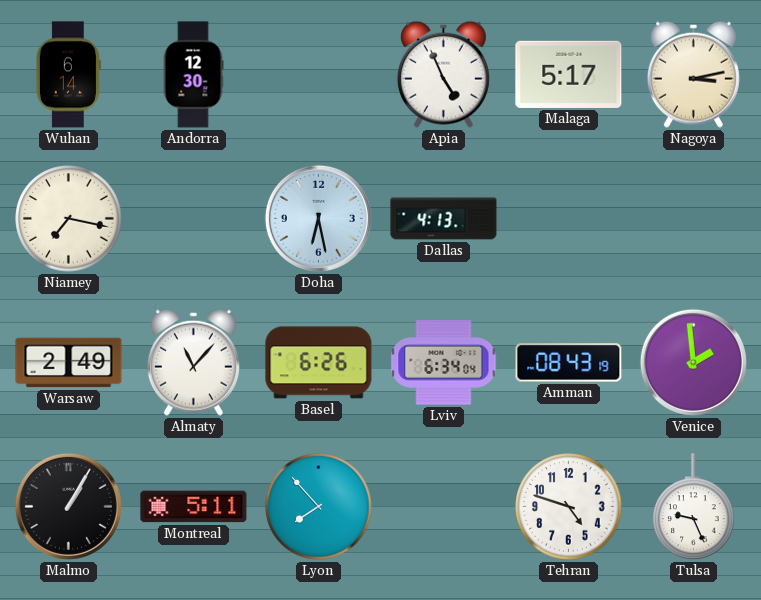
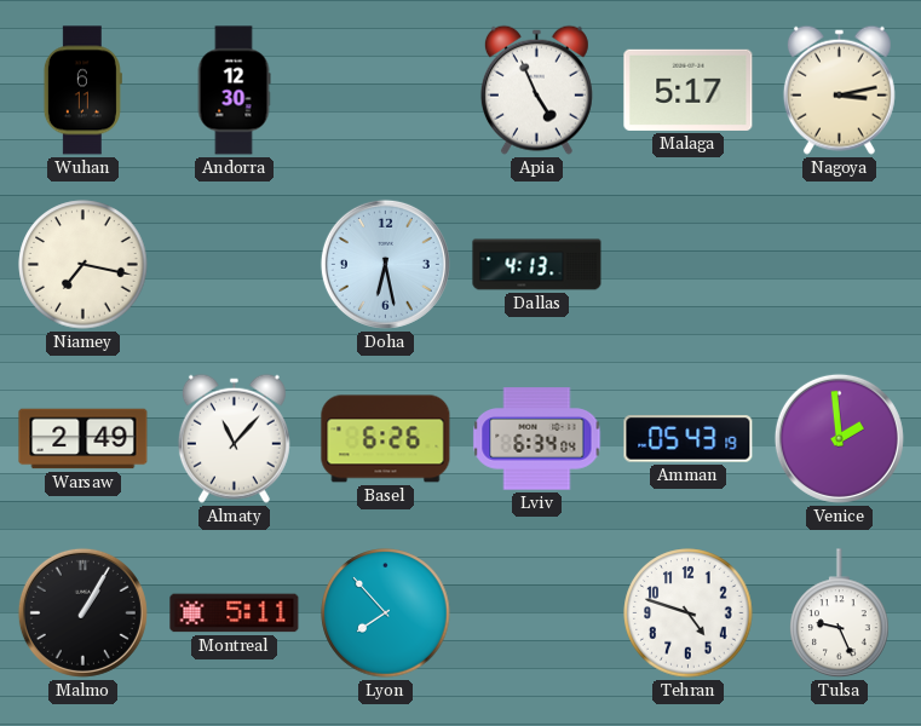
Wuhan: 6:14 -> 6:11
Amman: 08:43 -> 05:43
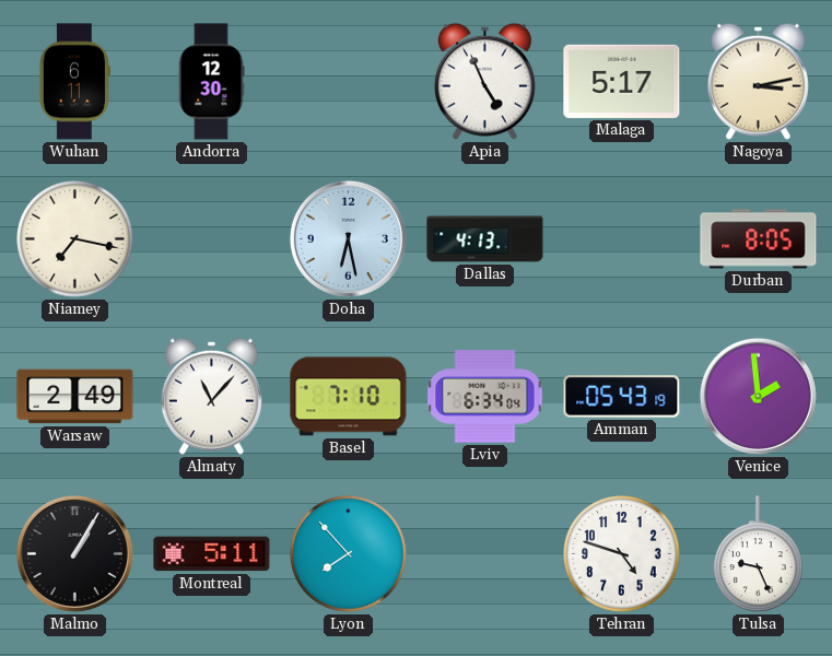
Durban: none -> 8:05
Basel: 6:26 -> 7:10
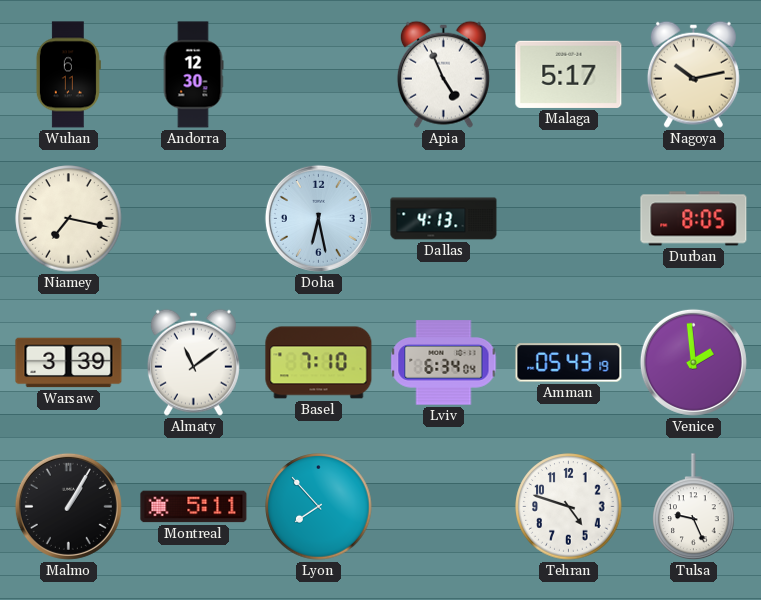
Nagoya: 3:13 -> 10:13
Warsaw: 2:49 -> 3:39
Almaty: 11:07 -> 11:09
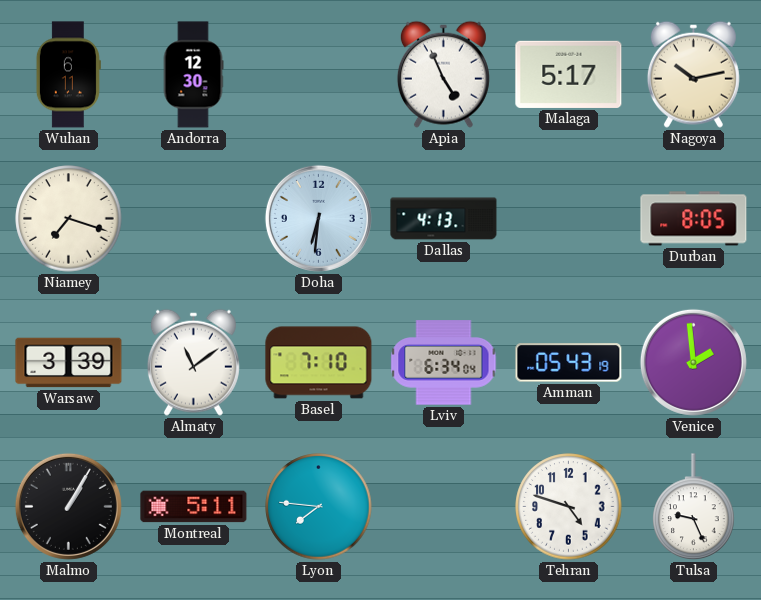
Niamey: 7:17 -> 7:18
Doha: 6:28 -> 6:31
Lyon: 7:53 -> 7:46
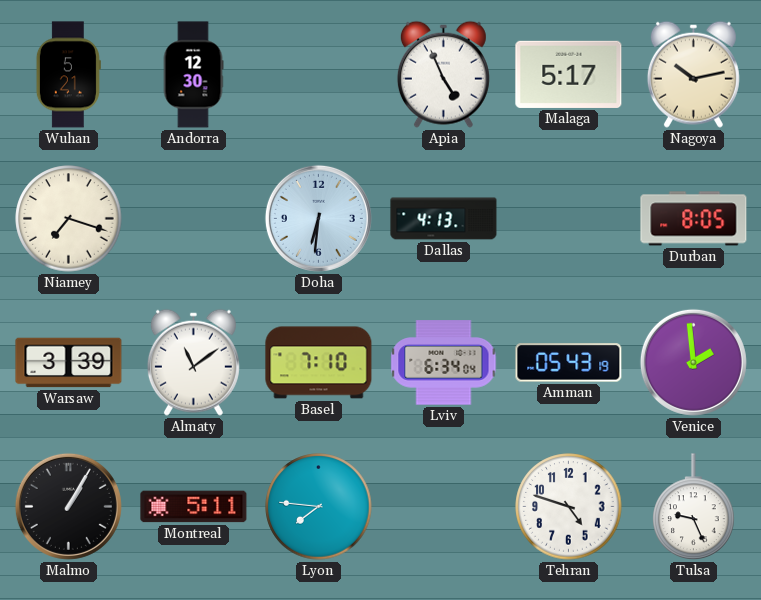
Wuhan: 6:11 -> 5:21
